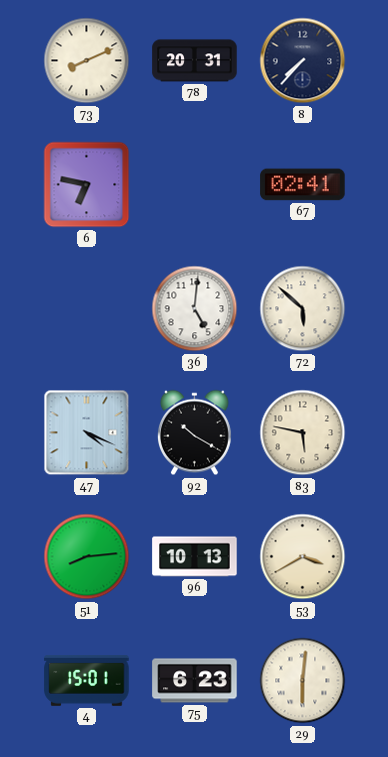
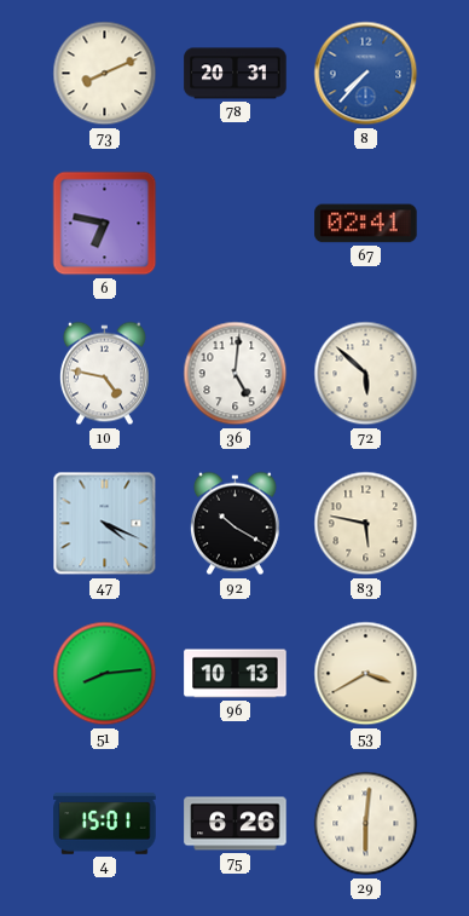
8 dial: navy -> blue
10: none -> 4:47
75: 6:23 -> 6:26
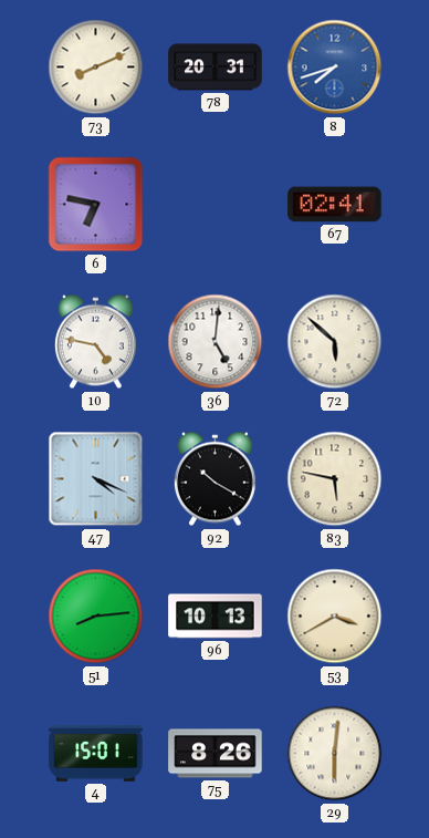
8: 7:37 -> 7:42
75: 6:26 -> 8:26
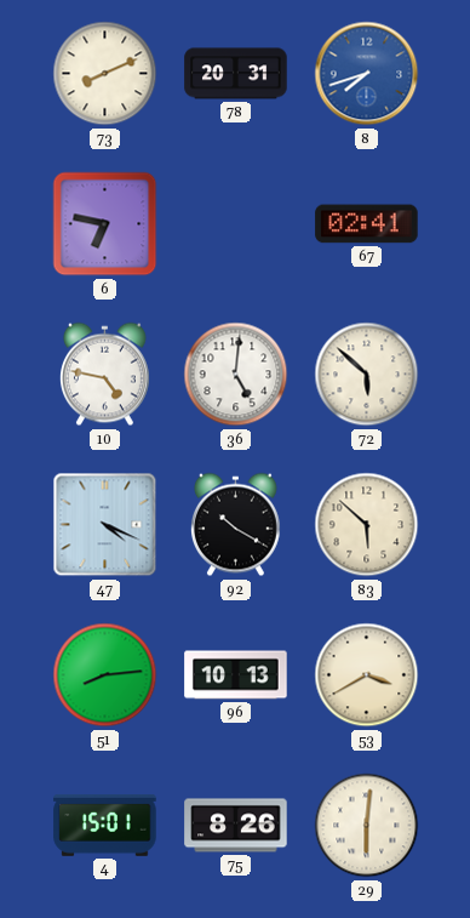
83: 5:47 -> 5:52
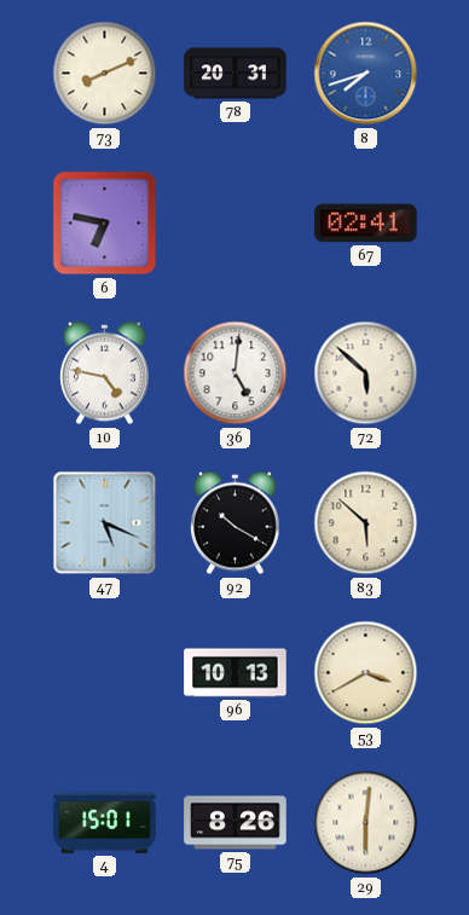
47: 4:19 -> 5:19
51: 8:14 -> none
